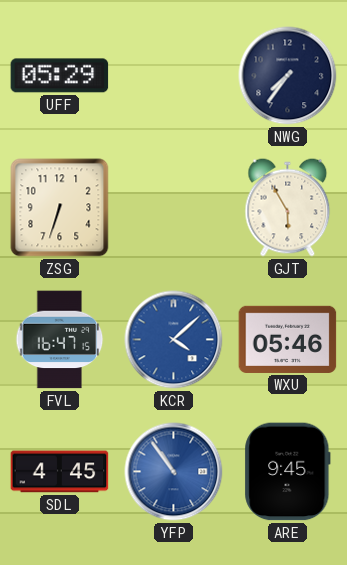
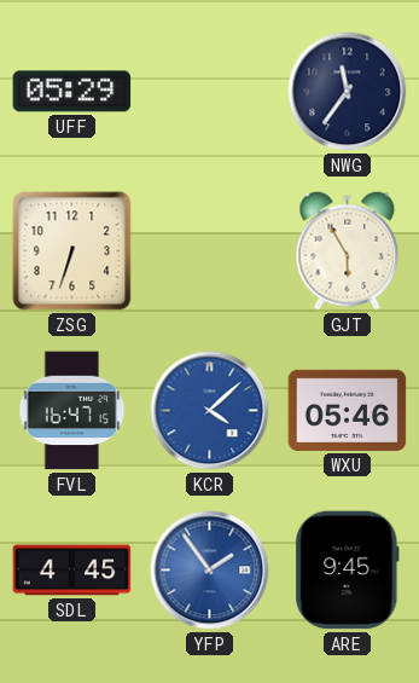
NWG: 7:36 -> 11:36
YFP: 10:54 -> 1:54
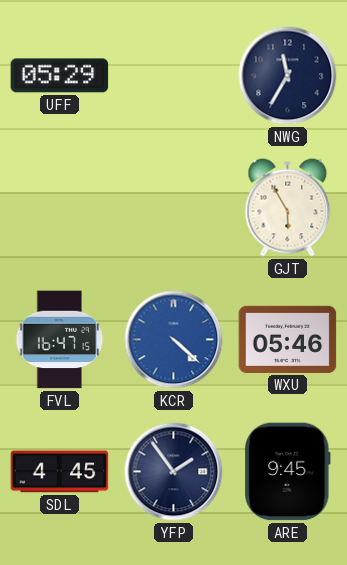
NWG: 11:36 -> 11:35
ZSG: 6:33 -> none
KCR: 4:08 -> 4:22
YFP dial: blue -> navy
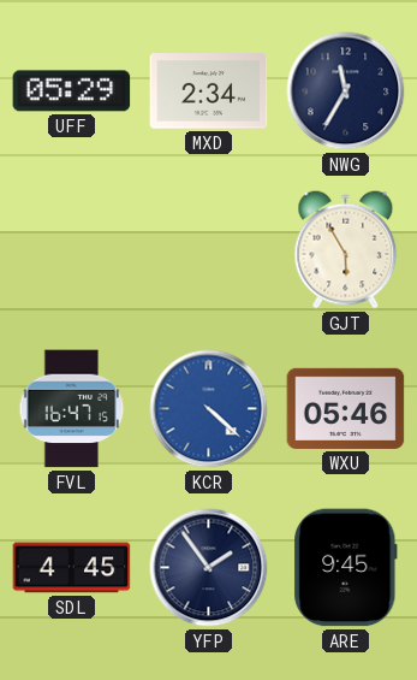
MXD: none -> 2:34
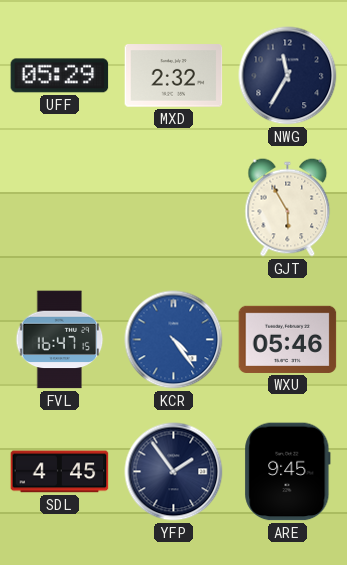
MXD: 2:34 -> 2:32
KCR: 4:22 -> 4:24
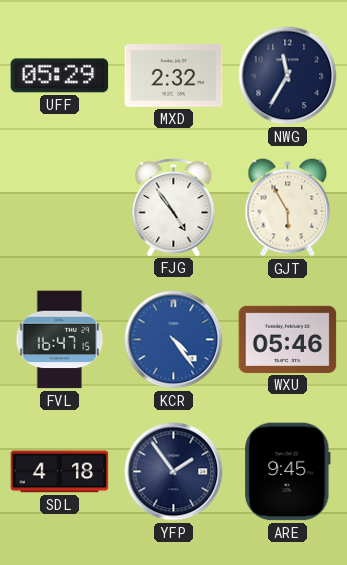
FJG: none -> 4:54
SDL: 4:45 -> 4:18
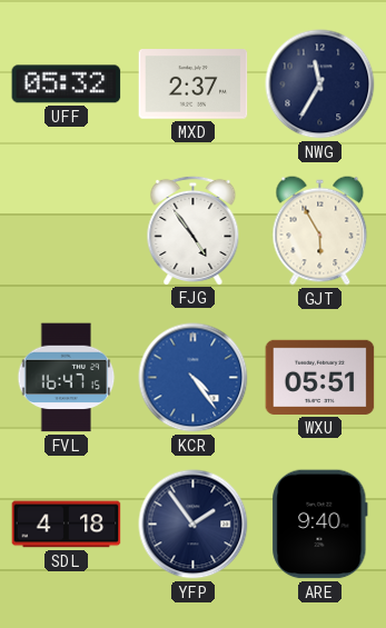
UFF: 05:29 -> 05:32
MXD: 2:32 -> 2:37
WXU: 05:46 -> 05:51
ARE: 9:45 -> 9:40
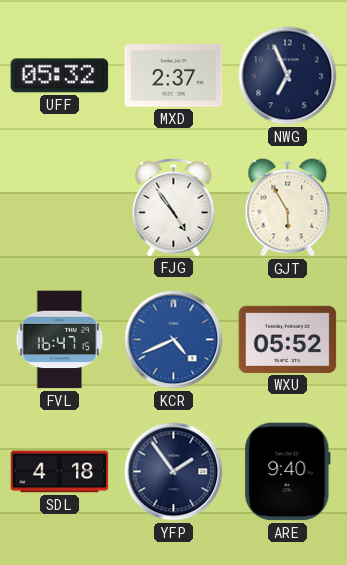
NWG: 11:35 -> 6:56
KCR: 4:24 -> 4:41
WXU: 05:51 -> 05:52
